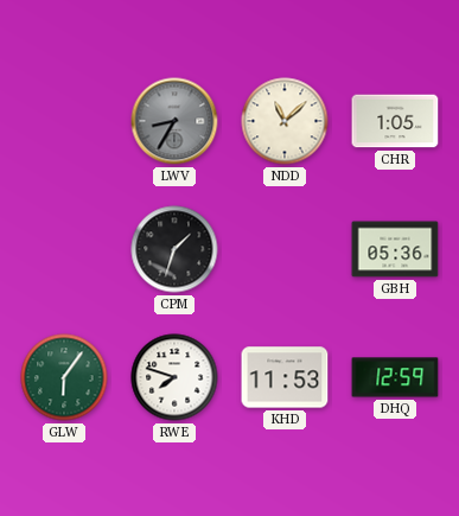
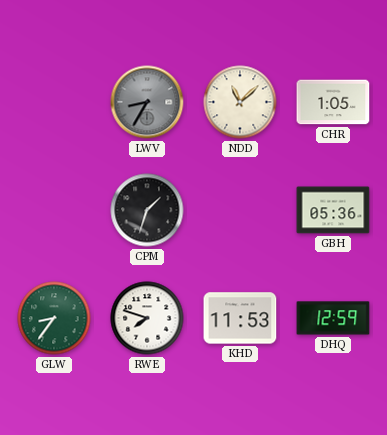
GLW: 6:06 -> 8:36
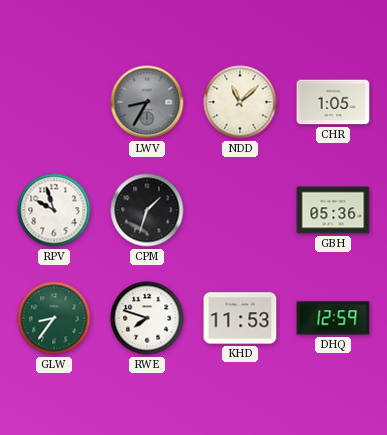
RPV: none -> 9:57
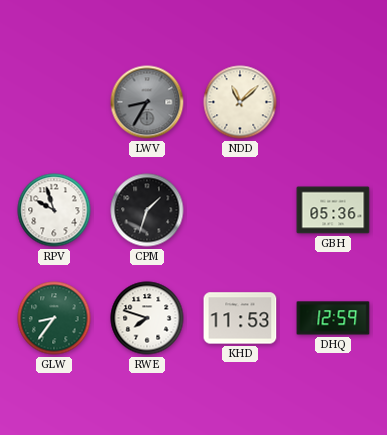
CHR: 1:05 -> none
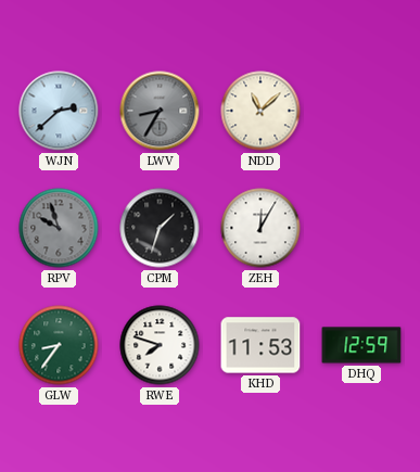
WJN: none -> 2:38
RPV dial: white -> grey
ZEH: none -> 12:05
GBH: 05:36 -> none
